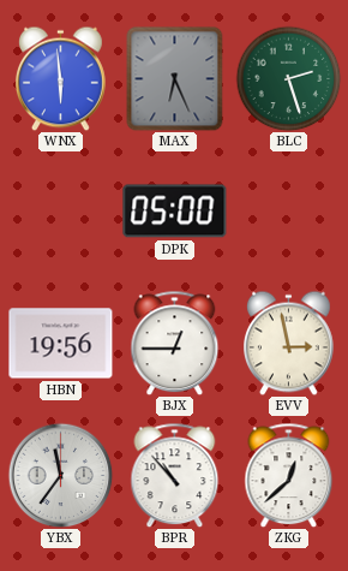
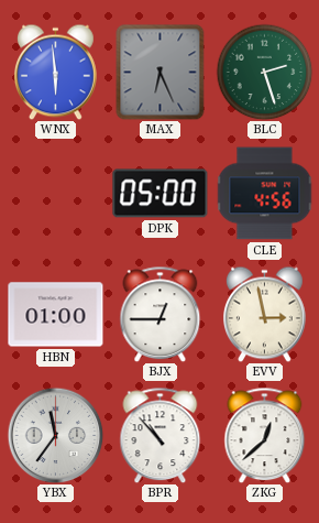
CLE: none -> 4:56
HBN: 19:56 -> 01:00
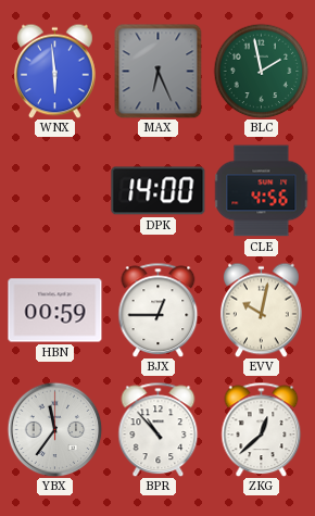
BLC: 2:27 -> 1:58
DPK: 05:00 -> 14:00
HBN: 01:00 -> 00:59
EVV: 2:58 -> 10:02
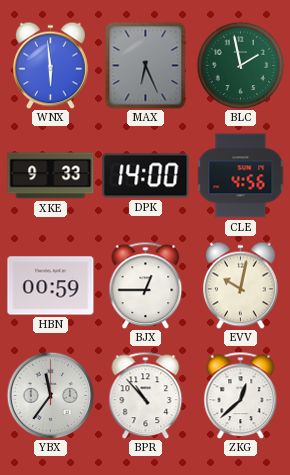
XKE: none -> 9:33
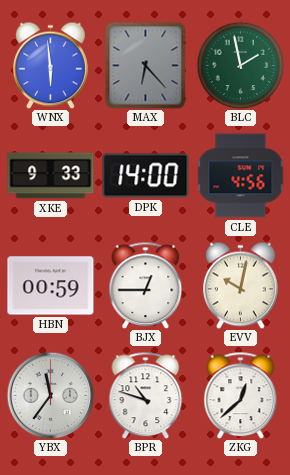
MAX: 6:26 -> 6:23
BPR: 10:53 -> 10:48
